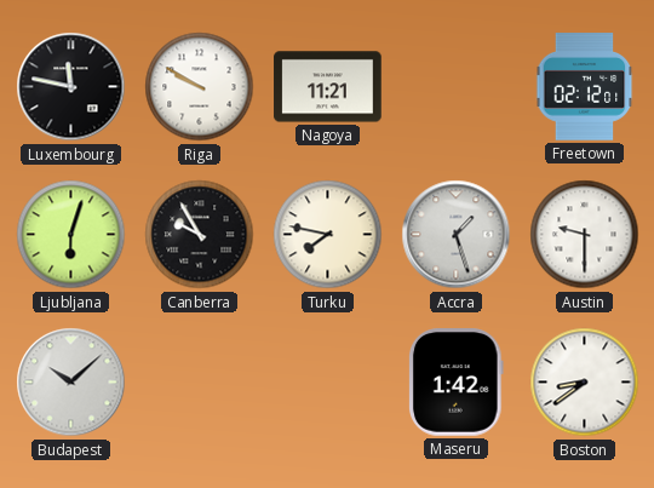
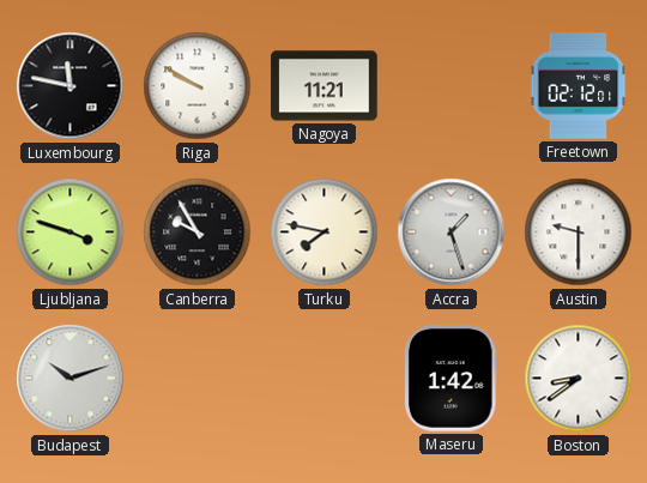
Ljubljana: 6:03 -> 3:48
Budapest: 10:08 -> 10:12
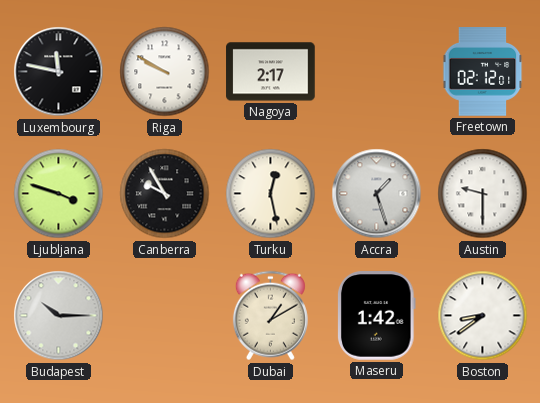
Nagoya: 11:21 -> 2:17
Turku: 7:47 -> 12:28
Budapest: 10:12 -> 10:15
Dubai: none -> 1:10
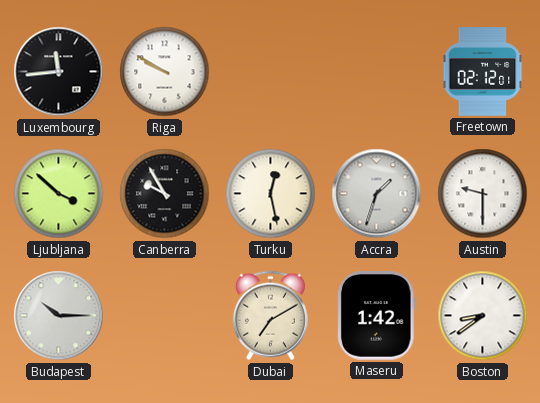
Luxembourg: 11:47 -> 11:44
Nagoya: 2:17 -> none
Ljubljana: 3:48 -> 3:52
Accra: 1:27 -> 1:33
Dubai: 1:10 -> 7:10
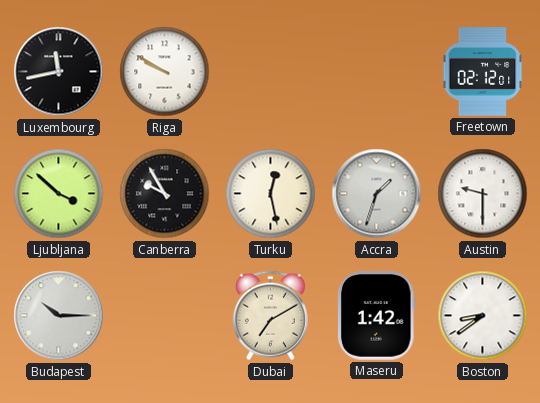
Luxembourg: 11:44 -> 11:43
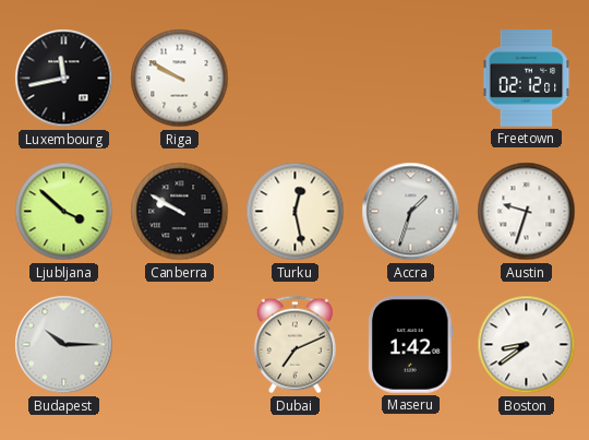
Canberra: 9:55 -> 9:50
Austin: 9:30 -> 9:33
Dubai: 7:10 -> 7:11
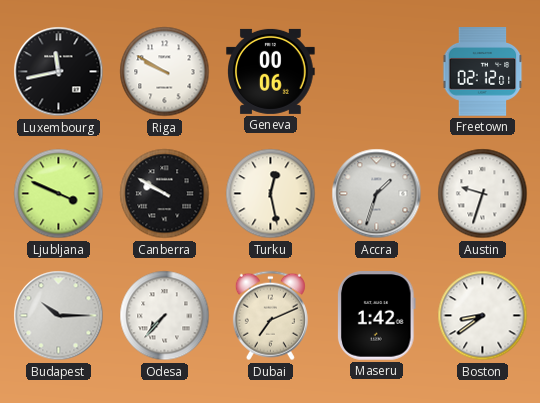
Geneva: none -> 00:06
Ljubljana: 3:52 -> 3:49
Odesa: none -> 7:37
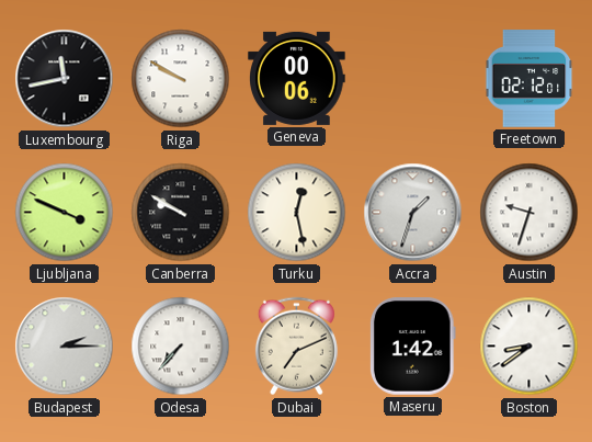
Budapest: 10:15 -> 2:15
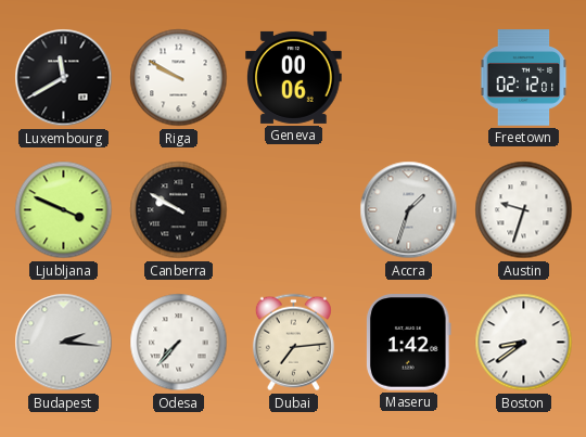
Luxembourg: 11:43 -> 11:40
Turku: 12:28 -> none
Budapest: 2:15 -> 2:16
Dubai: 7:11 -> 7:14
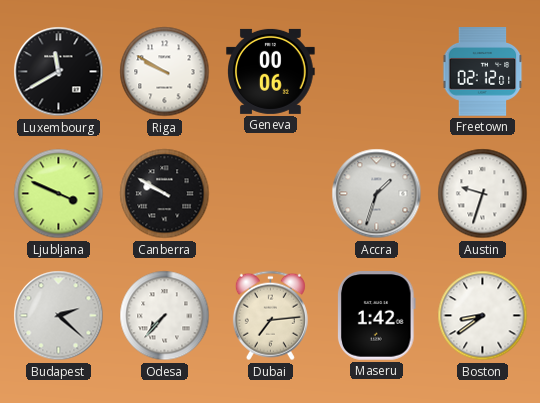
Budapest: 2:16 -> 2:22
